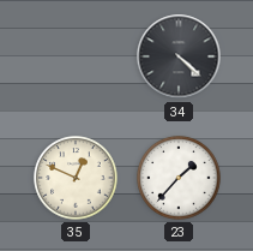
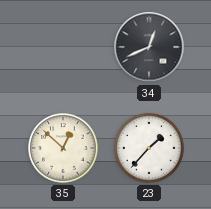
34: 4:22 -> 12:41
35: 12:49 -> 12:52
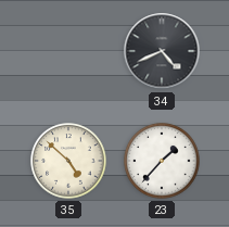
34: 12:41 -> 4:41
35: 12:52 -> 4:52
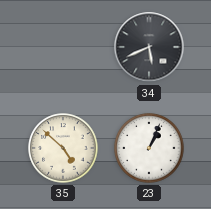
34: 4:41 -> 5:41
23: 1:37 -> 1:04
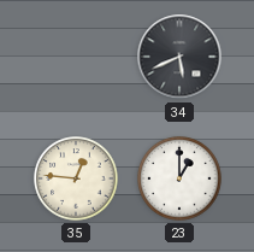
35: 4:52 -> 12:46
23: 1:04 -> 1:00
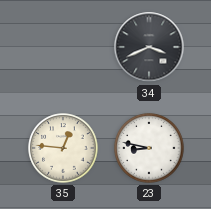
34: 5:41 -> 3:41
23: 1:00 -> 8:47
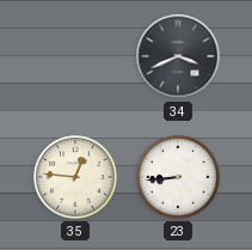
23: 8:47 -> 8:44
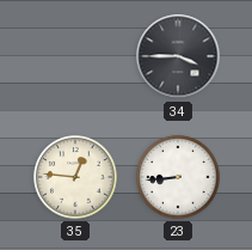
34: 3:41 -> 3:45
